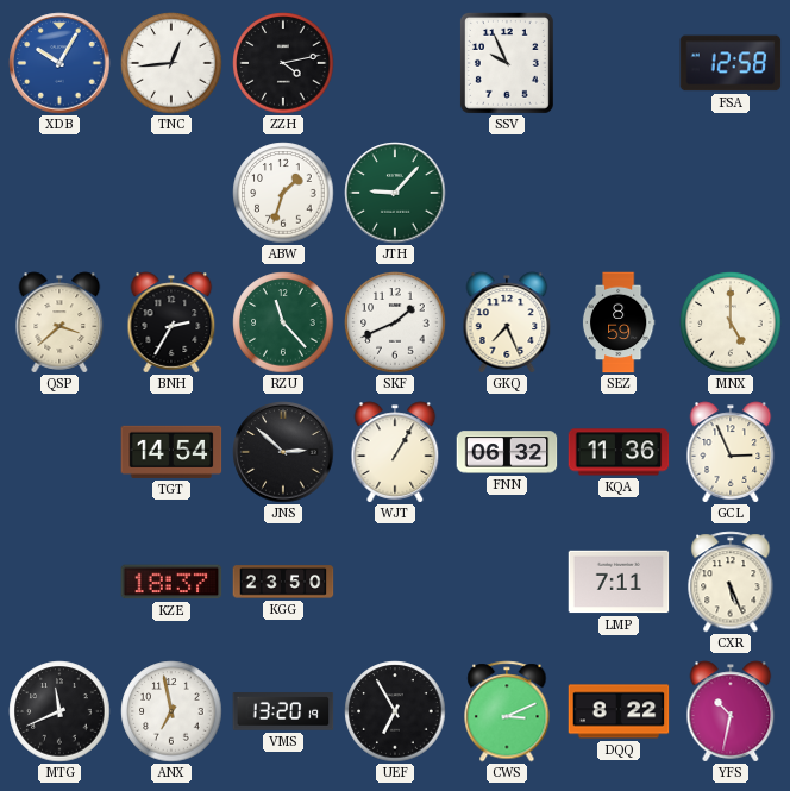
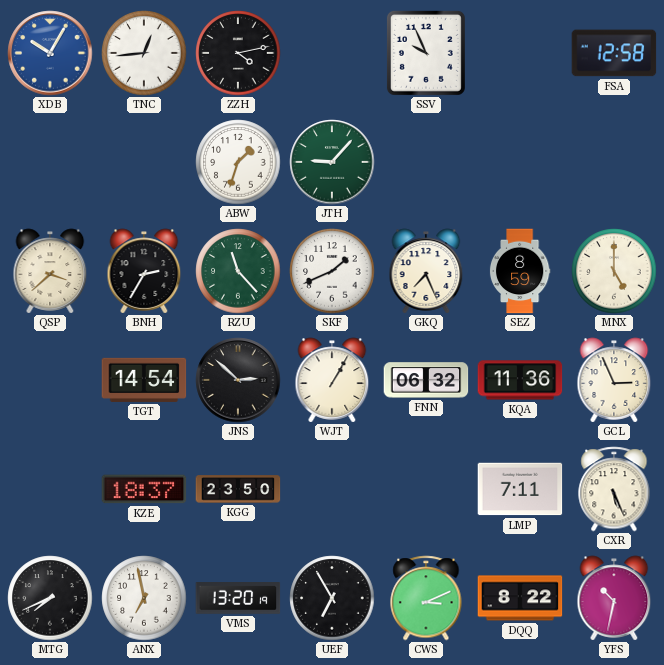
MTG: 11:41 -> 7:41
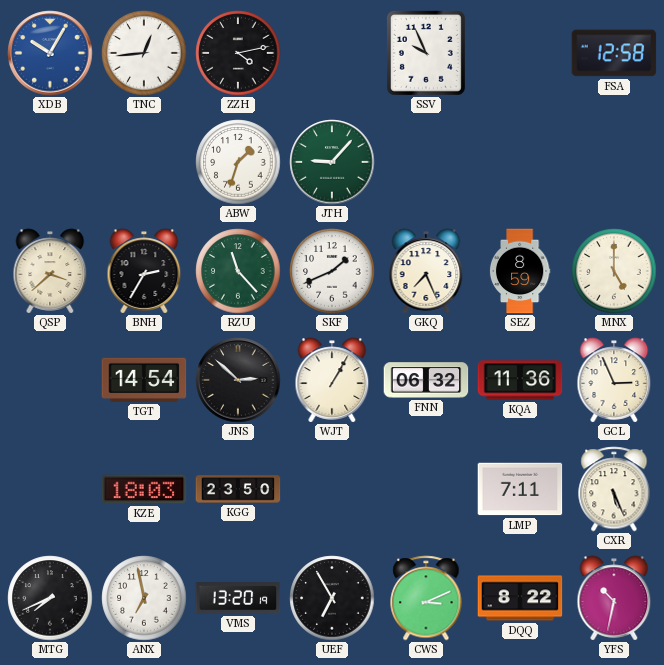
KZE: 18:37 -> 18:03
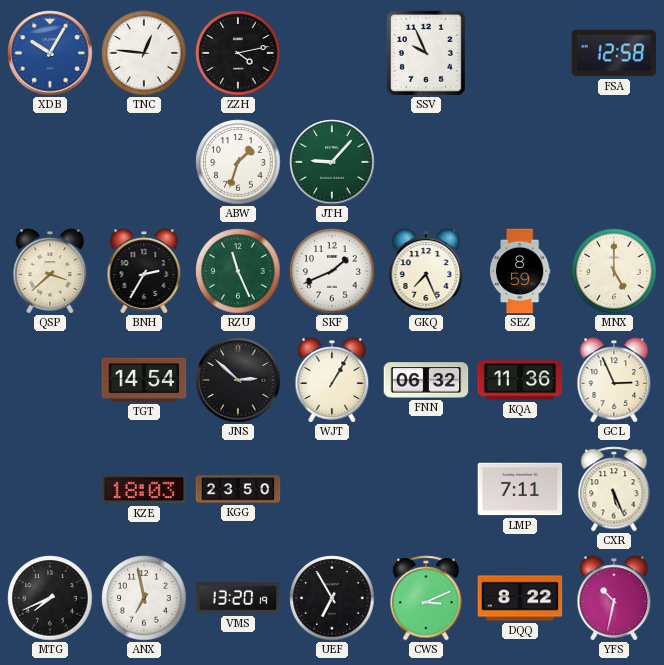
TNC: 12:44 -> 12:46
RZU: 11:23 -> 11:26
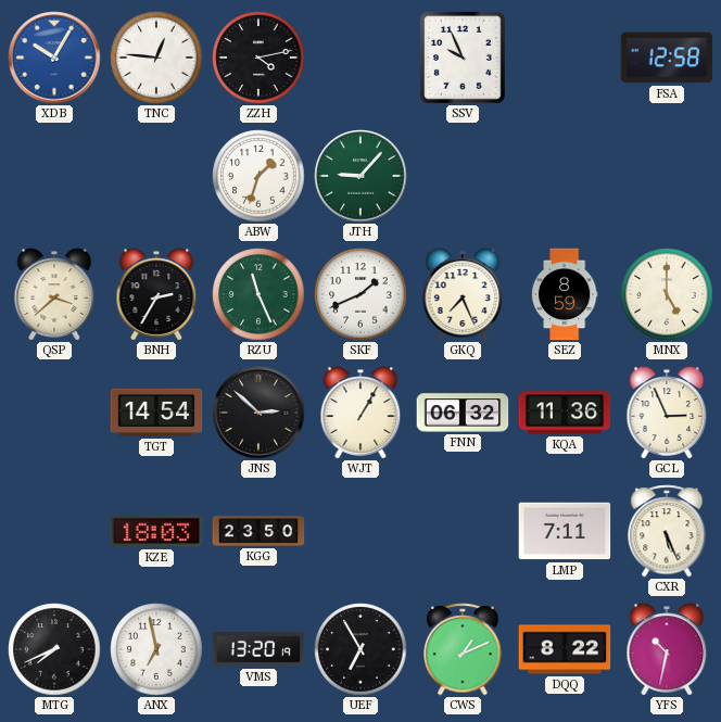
CWS: 3:11 -> 1:11
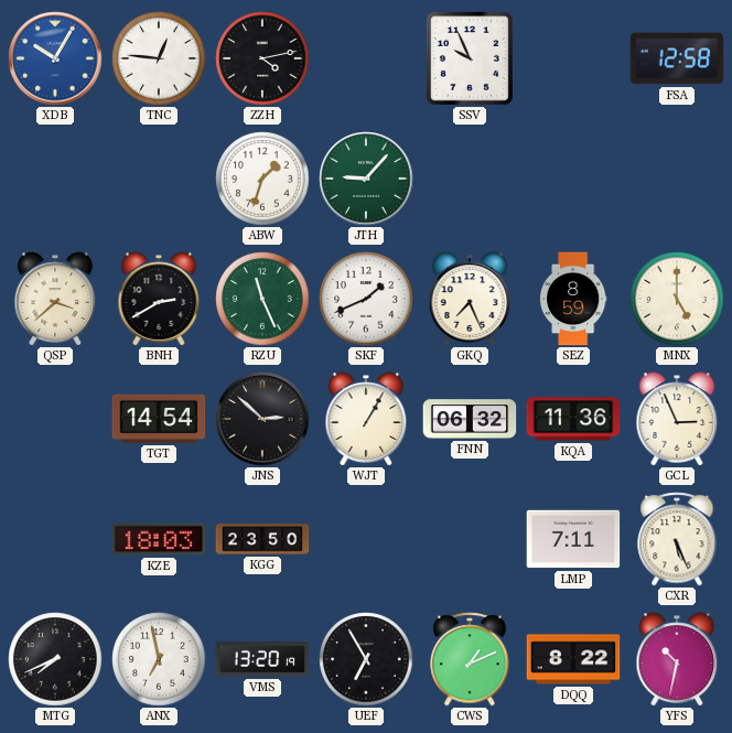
BNH: 2:35 -> 2:40
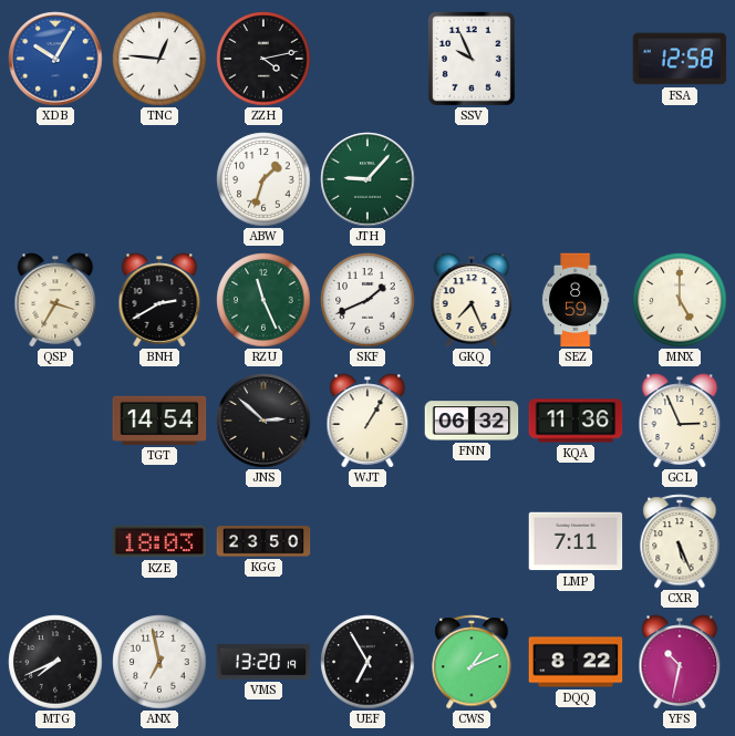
QSP: 3:38 -> 3:35
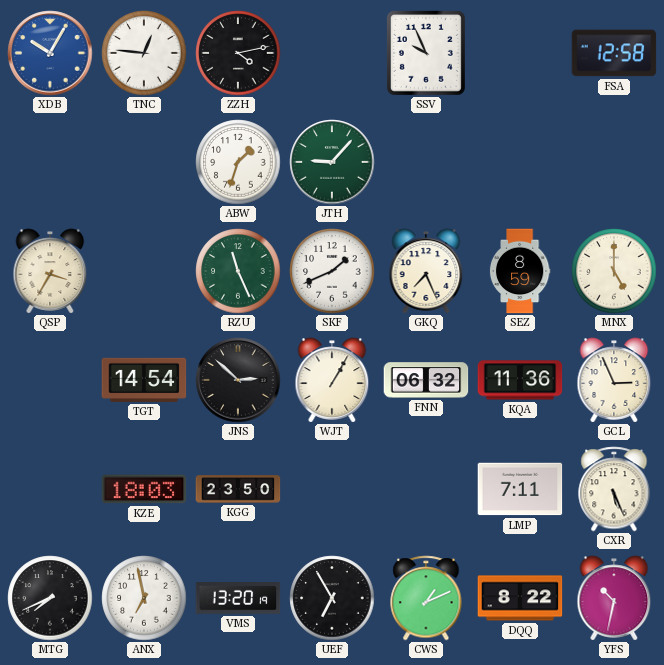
BNH: 2:40 -> none
